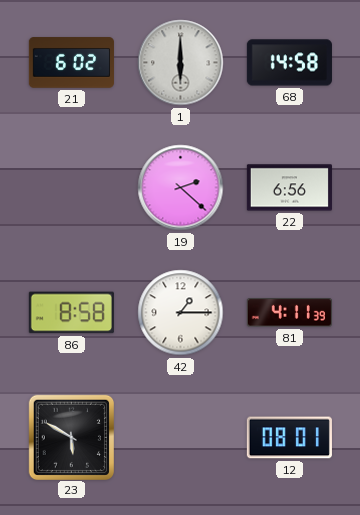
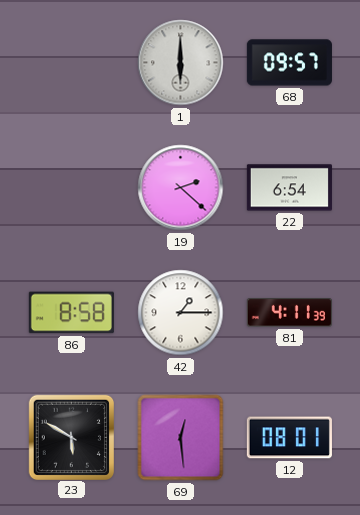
21: 6:02 -> none
68: 14:58 -> 09:57
22: 6:56 -> 6:54
69: none -> 12:29
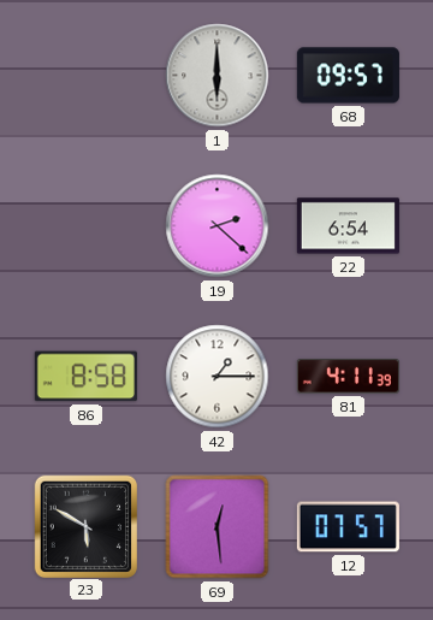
12: 08:01 -> 07:57
